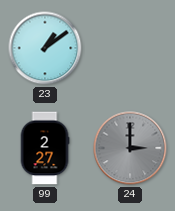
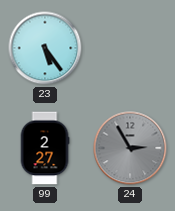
23: 1:09 -> 5:24
24: 3:00 -> 2:55
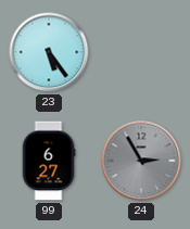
99: 2:27 -> 6:27
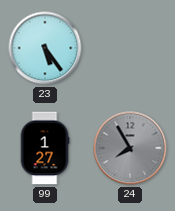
99: 6:27 -> 1:27
24: 2:55 -> 7:55
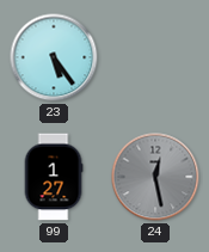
24: 7:55 -> 12:28
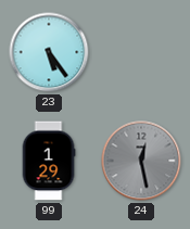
99: 1:27 -> 1:29
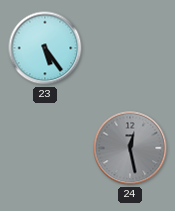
99: 1:29 -> none
